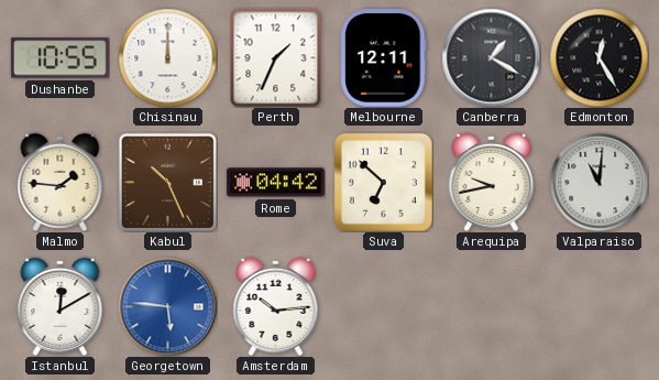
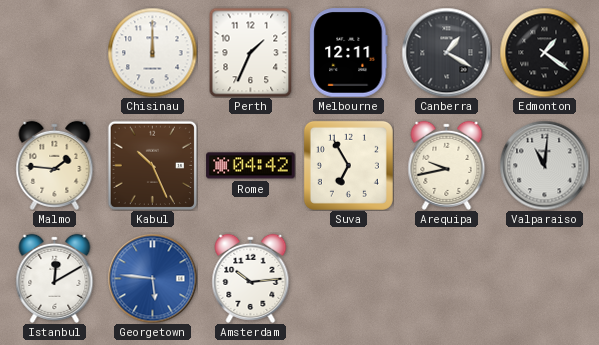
Dushanbe: 10:55 -> none
Edmonton: 12:25 -> 1:21
Suva: 6:52 -> 6:55
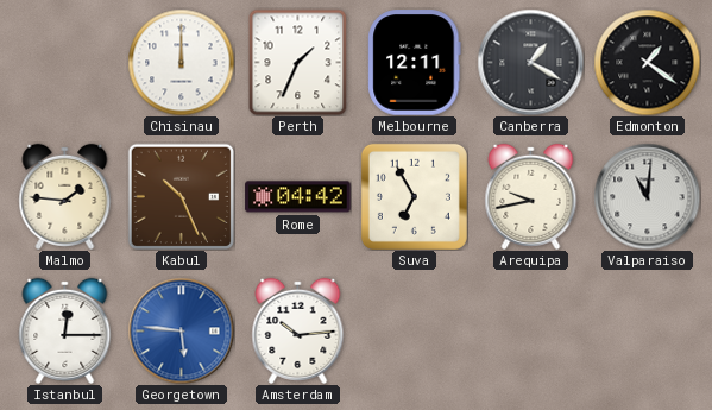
Istanbul: 12:10 -> 12:15
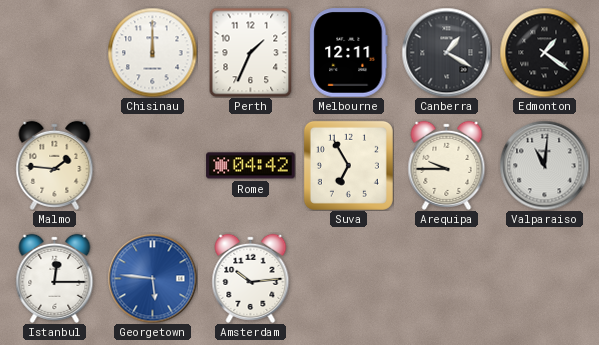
Kabul: 10:26 -> none
Arequipa: 9:43 -> 9:45
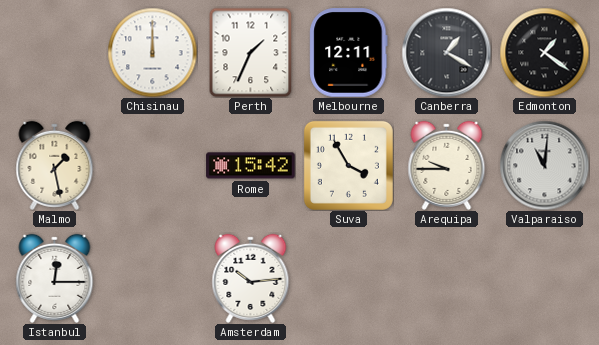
Malmo: 1:46 -> 1:28
Rome: 04:42 -> 15:42
Suva: 6:55 -> 3:55
Georgetown: 5:46 -> none
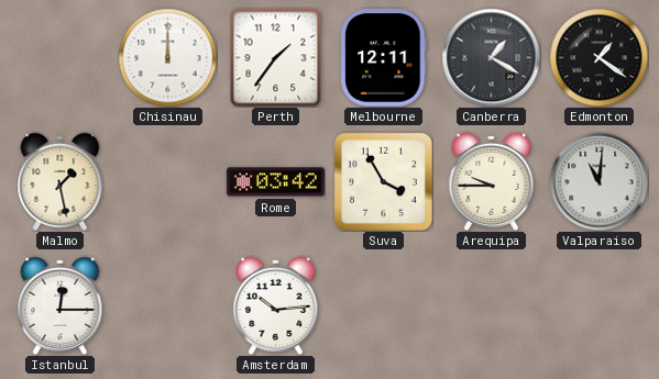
Perth: 1:34 -> 1:36
Rome: 15:42 -> 03:42
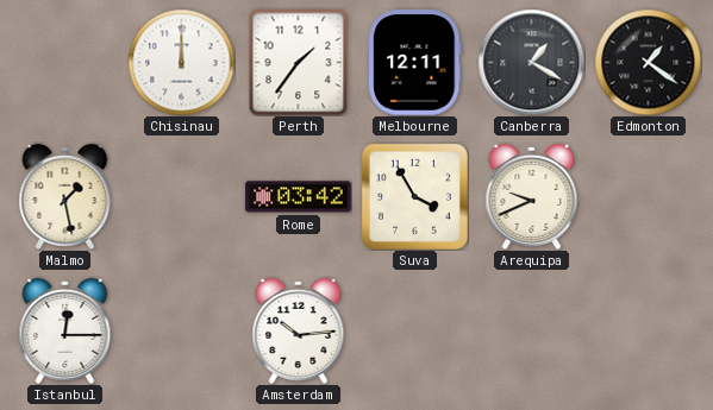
Arequipa: 9:45 -> 9:41
Valparaiso: 11:01 -> none
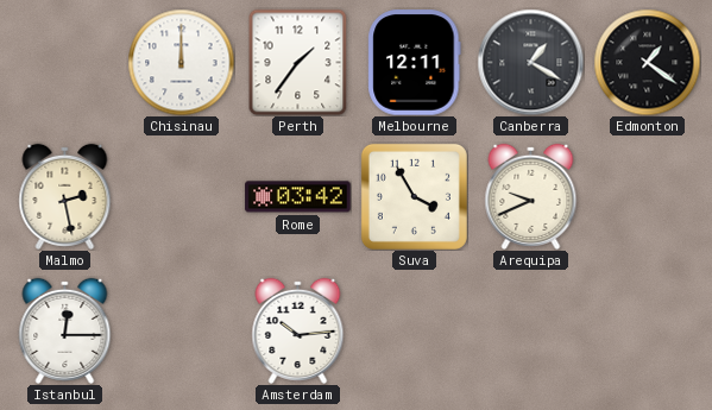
Malmo: 1:28 -> 2:28
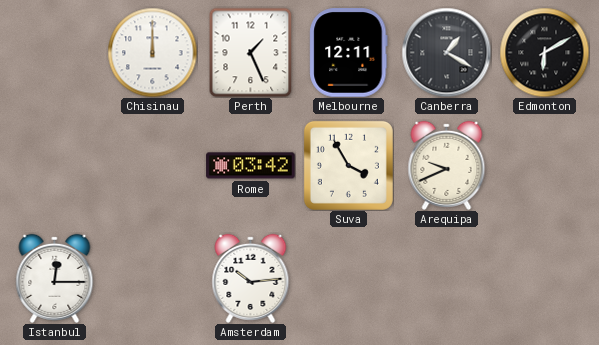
Perth: 1:36 -> 1:26
Edmonton: 1:21 -> 6:10
Malmo: 2:28 -> none
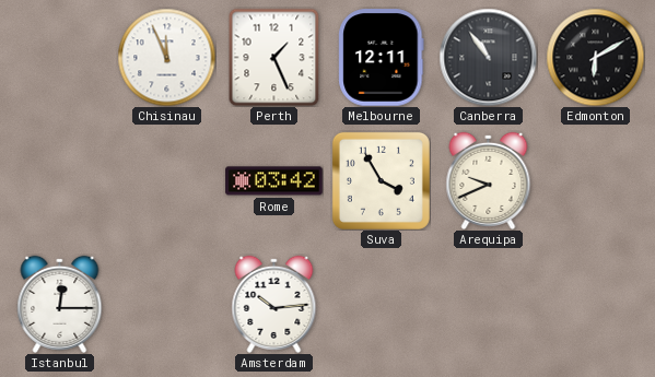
Chisinau: 12:00 -> 11:56
Canberra: 1:20 -> 10:54
